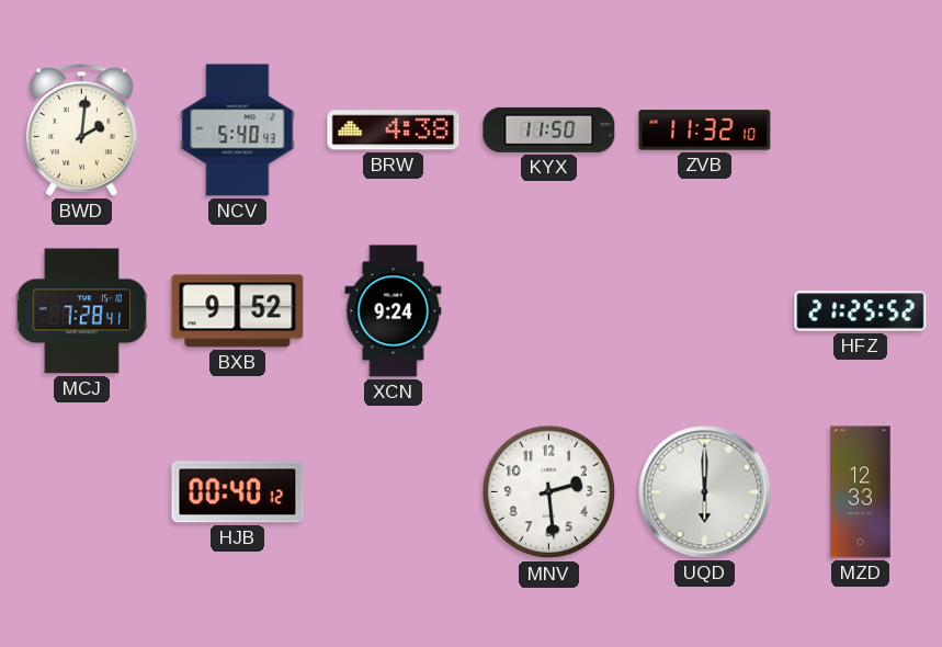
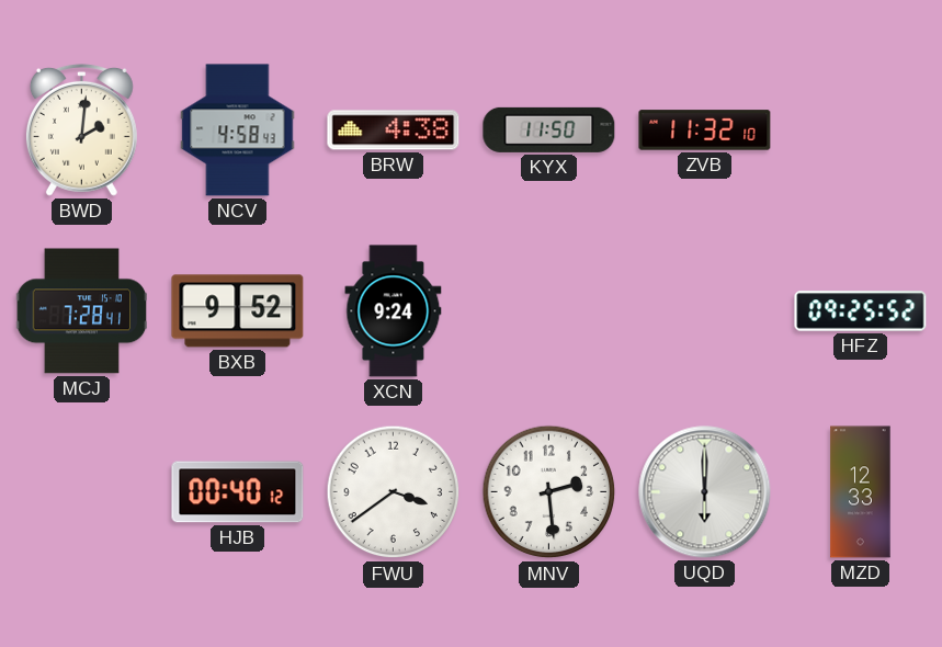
NCV: 5:40 -> 4:58
HFZ: 21:25 -> 09:25
FWU: none -> 3:39
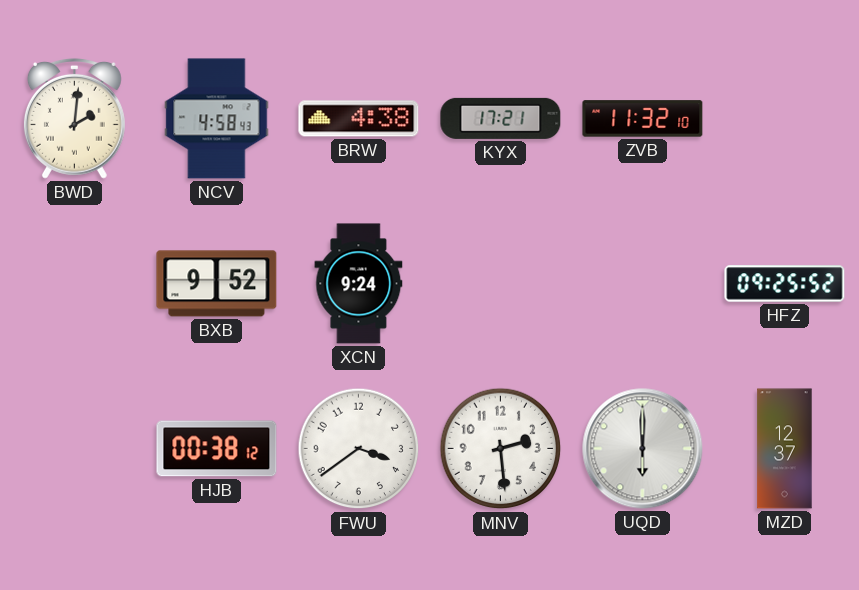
KYX: 11:50 -> 17:21
MCJ: 7:28 -> none
HJB: 00:40 -> 00:38
MZD: 12:33 -> 12:37
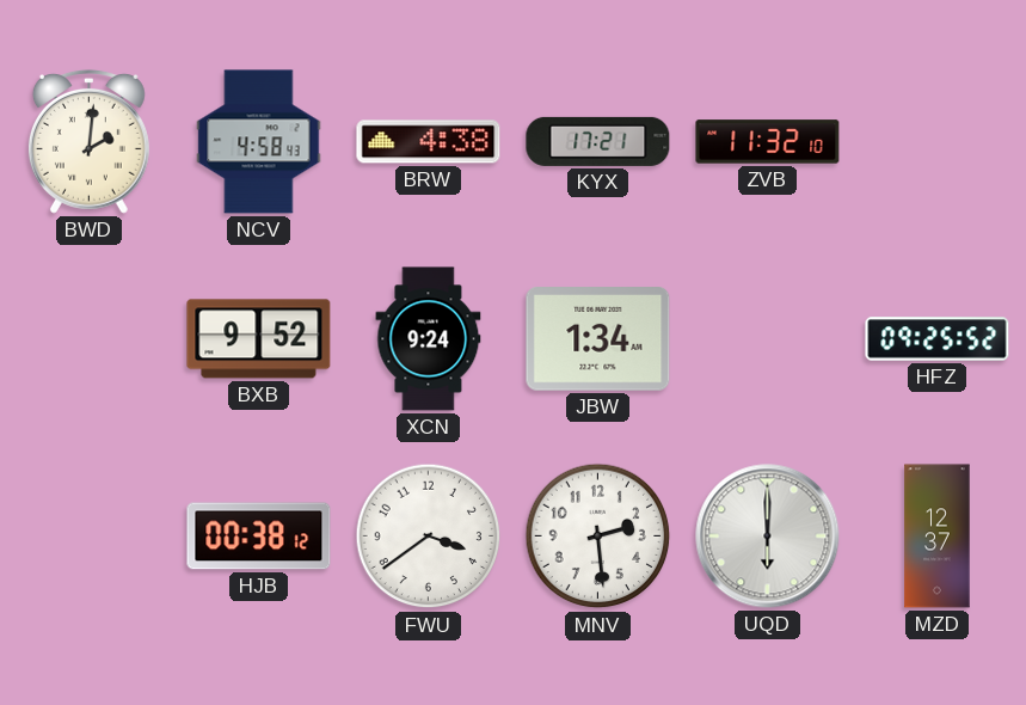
JBW: none -> 1:34
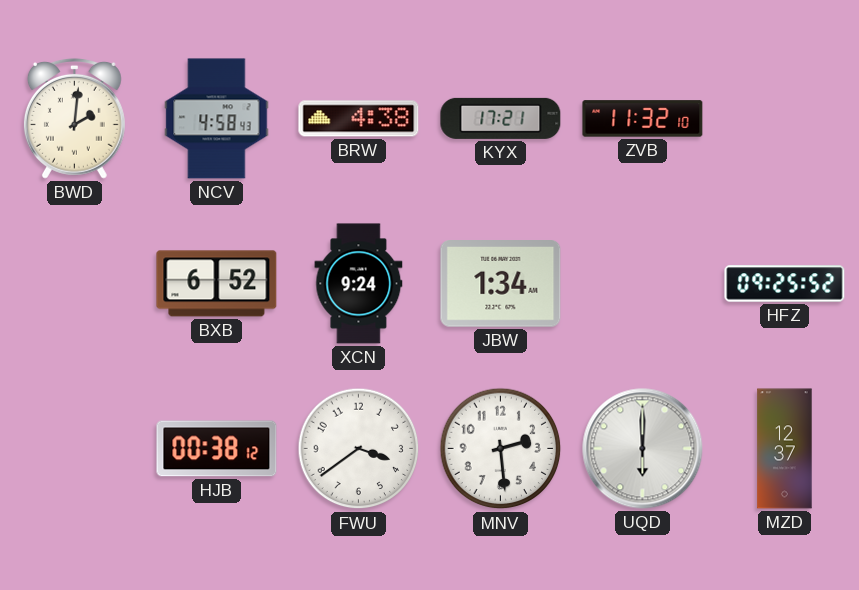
BXB: 9:52 -> 6:52
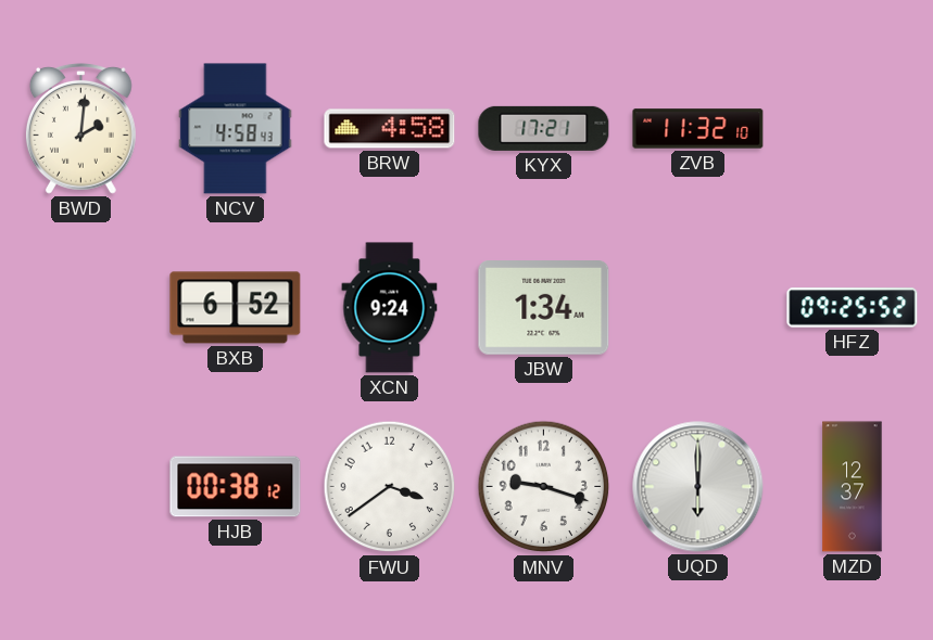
BRW: 4:38 -> 4:58
MNV: 2:29 -> 9:18
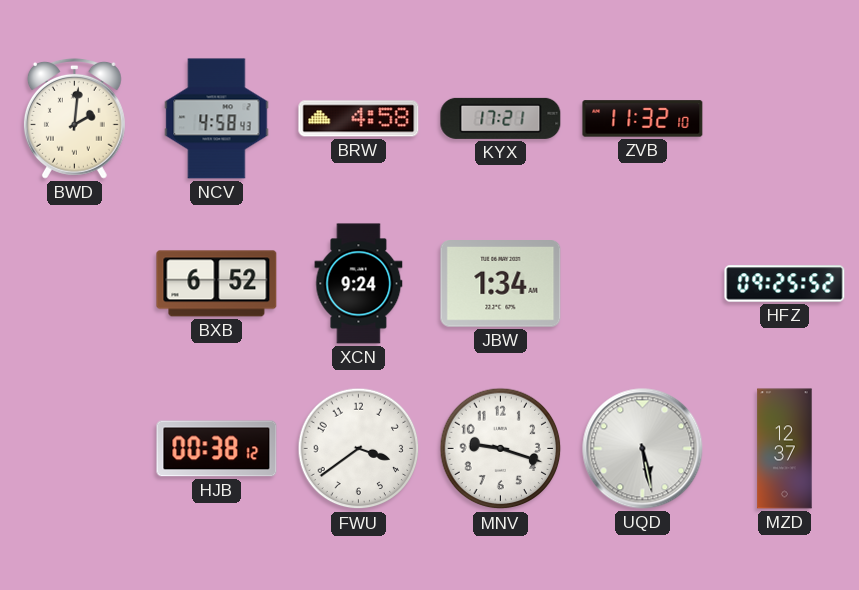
UQD: 6:00 -> 5:28
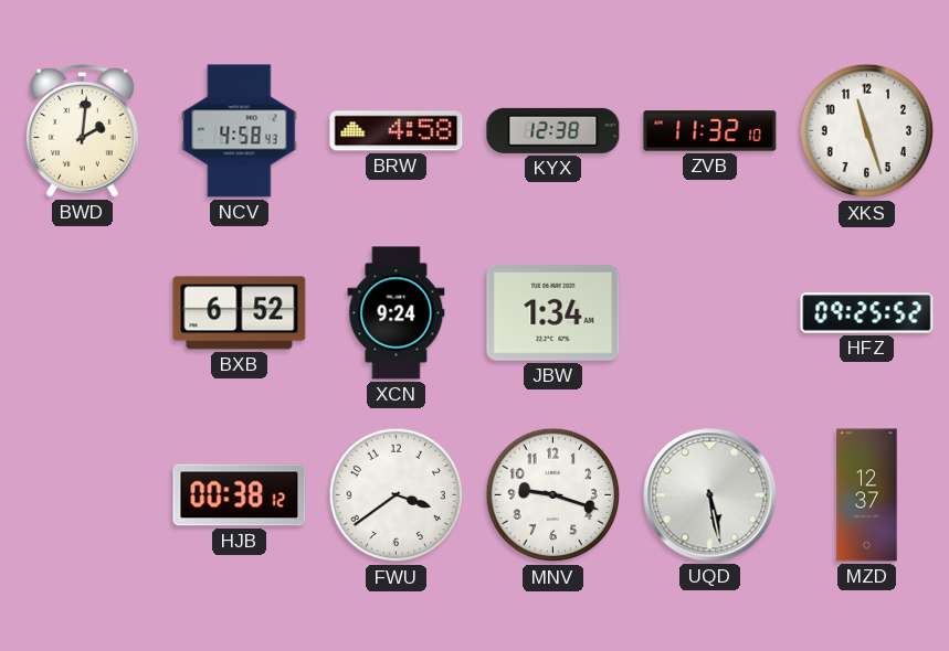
KYX: 17:21 -> 12:38
XKS: none -> 11:27
